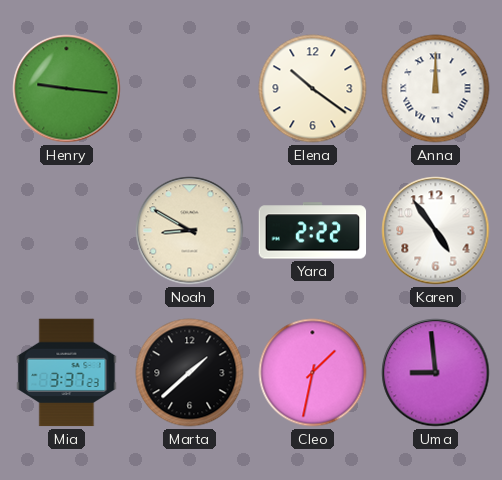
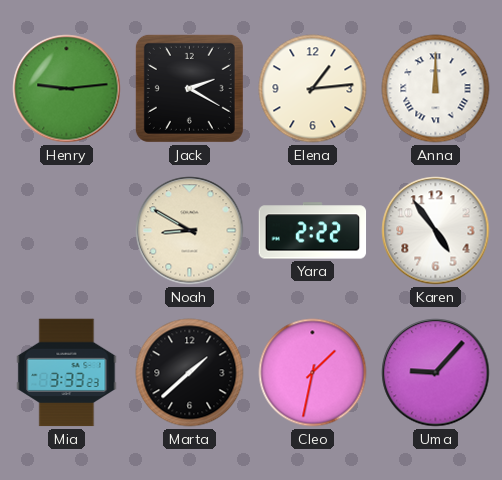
Henry: 9:16 -> 9:14
Jack: none -> 2:20
Elena: 10:21 -> 1:14
Mia: 3:37 -> 3:33
Uma: 8:59 -> 9:07
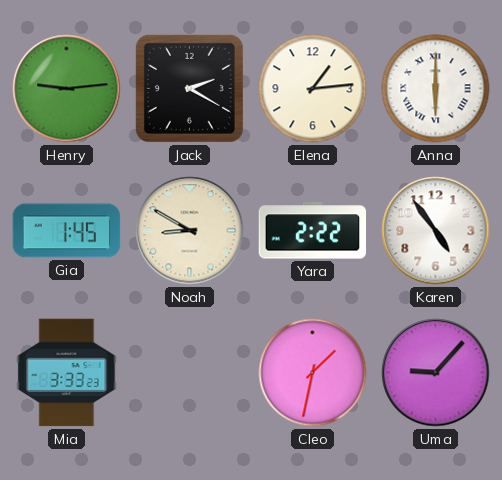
Anna: 12:00 -> 6:00
Gia: none -> 1:45
Marta: 1:38 -> none
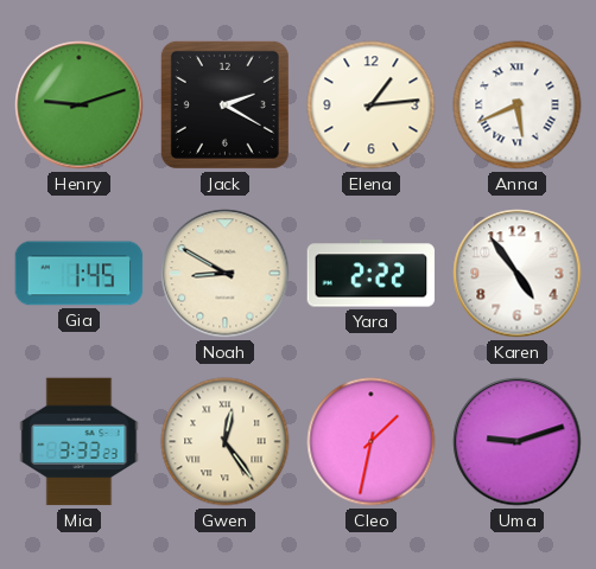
Henry: 9:14 -> 9:12
Anna: 6:00 -> 5:41
Gwen: none -> 12:24
Uma: 9:07 -> 9:12
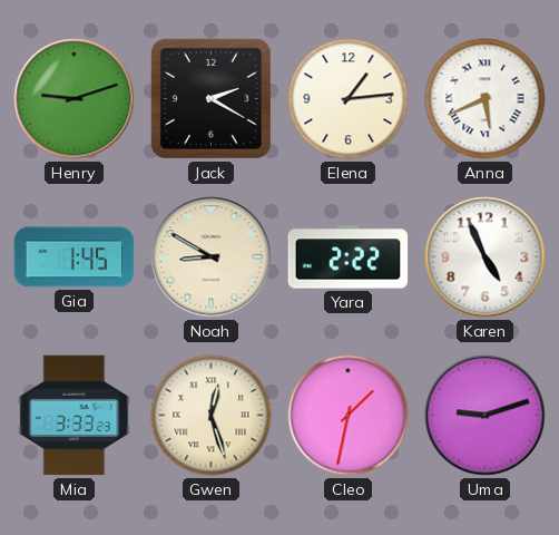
Karen: 4:54 -> 4:56
Gwen: 12:24 -> 12:27
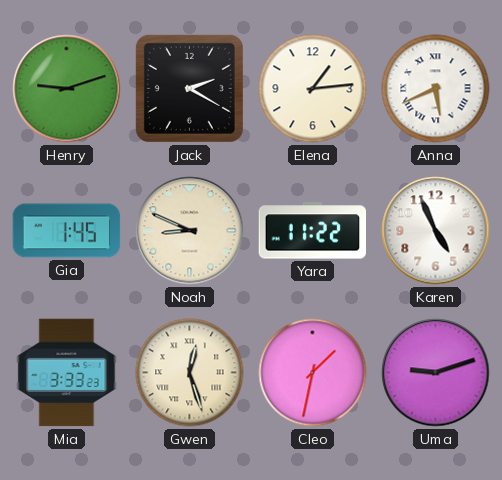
Noah: 8:50 -> 8:49
Yara: 2:22 -> 11:22
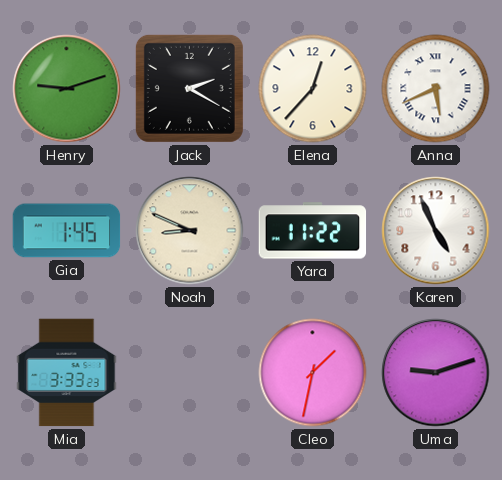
Elena: 1:14 -> 12:37
Gwen: 12:27 -> none
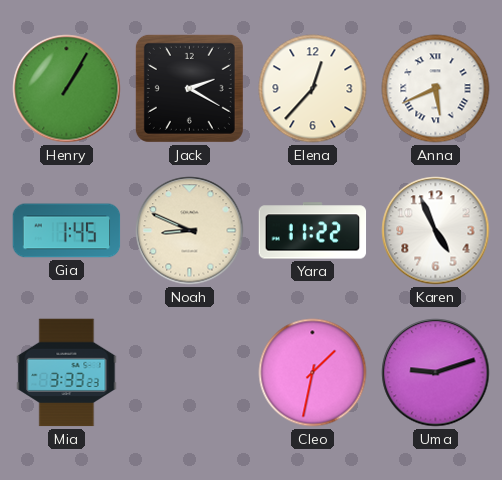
Henry: 9:12 -> 1:05
